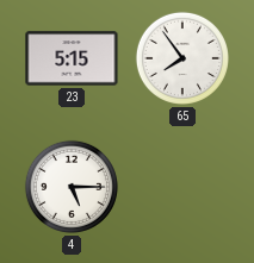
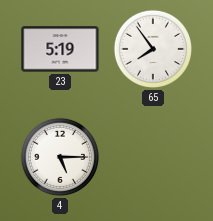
23: 5:15 -> 5:19
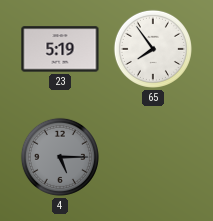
4 dial: white -> grey
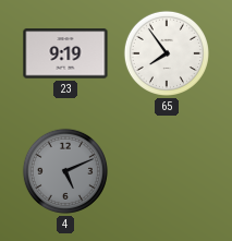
23: 5:19 -> 9:19
4: 5:15 -> 5:11
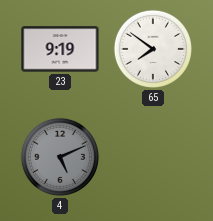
65: 7:54 -> 7:51
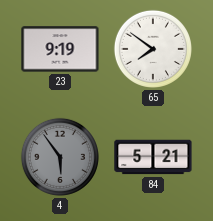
4: 5:11 -> 5:54
84: none -> 5:21
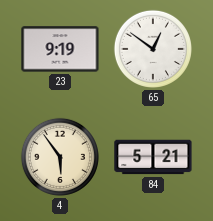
65: 7:51 -> 12:51
4 dial: grey -> cream
